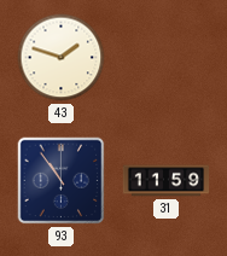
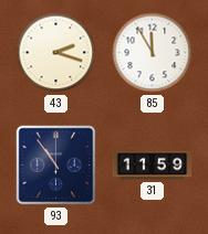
43: 1:48 -> 2:18
85: none -> 11:55
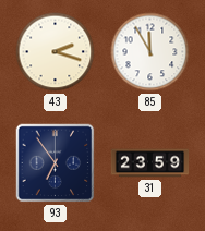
93: 10:54 -> 6:54
31: 11:59 -> 23:59
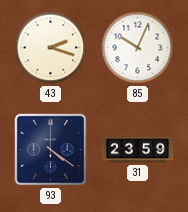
85: 11:55 -> 10:04
93: 6:54 -> 4:21
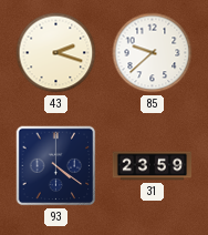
85: 10:04 -> 9:38
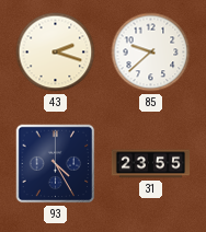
93: 4:21 -> 4:25
31: 23:59 -> 23:55
